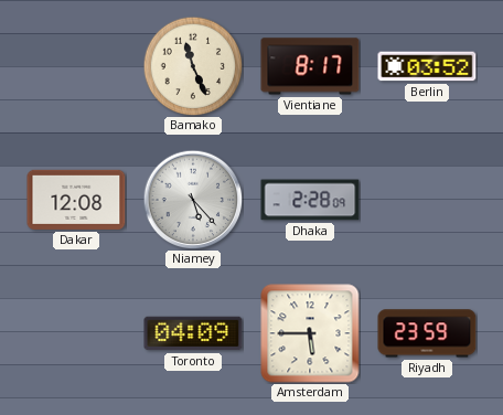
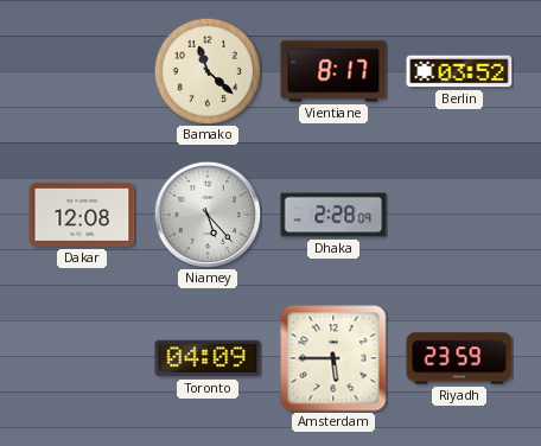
Bamako: 11:26 -> 11:22
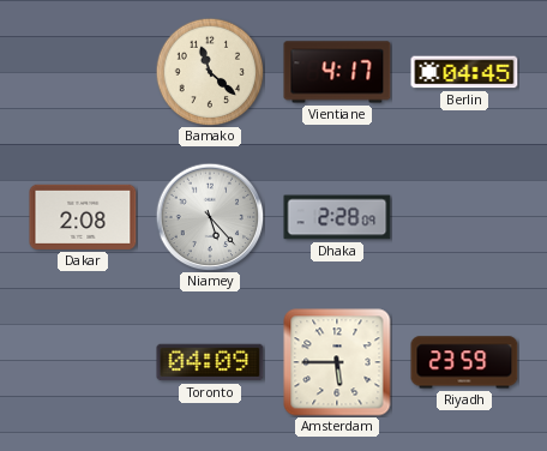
Vientiane: 8:17 -> 4:17
Berlin: 03:52 -> 04:45
Dakar: 12:08 -> 2:08
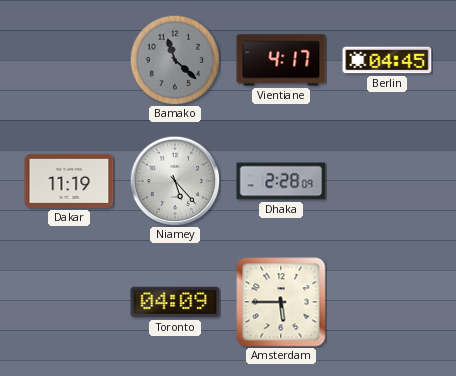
Bamako dial: cream -> grey
Dakar: 2:08 -> 11:19
Riyadh: 23:59 -> none
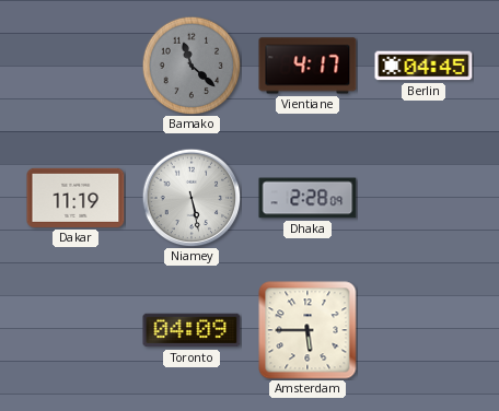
Niamey: 5:23 -> 5:28
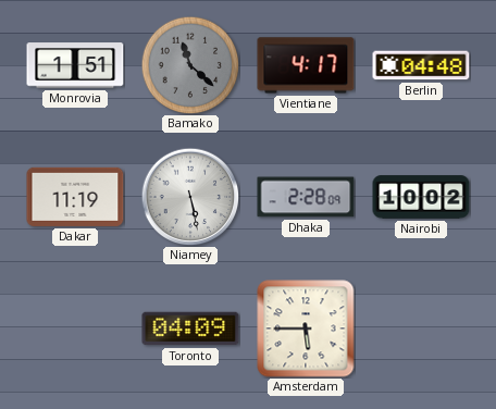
Monrovia: none -> 1:51
Berlin: 04:45 -> 04:48
Nairobi: none -> 10:02
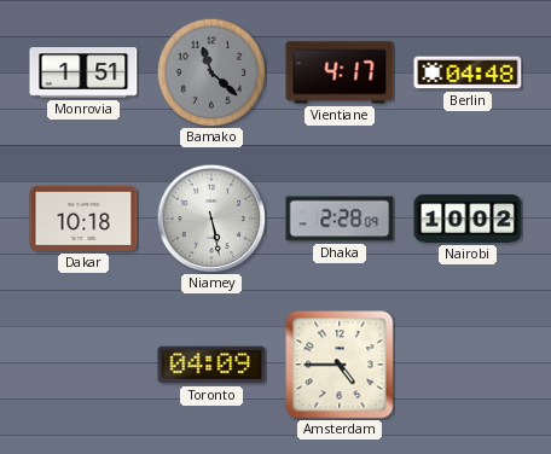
Dakar: 11:19 -> 10:18
Amsterdam: 5:45 -> 4:45
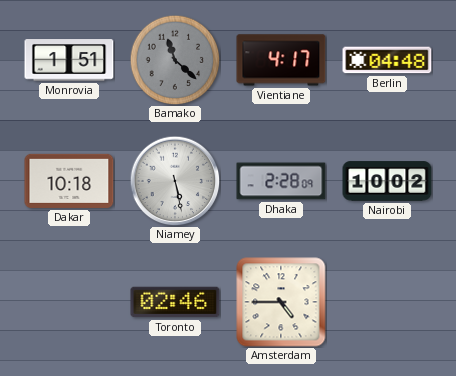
Toronto: 04:09 -> 02:46
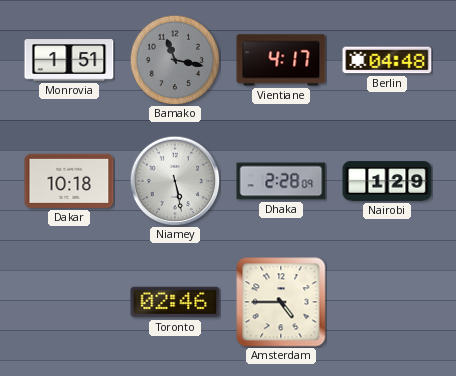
Bamako: 11:22 -> 11:17
Nairobi: 10:02 -> 1:29
